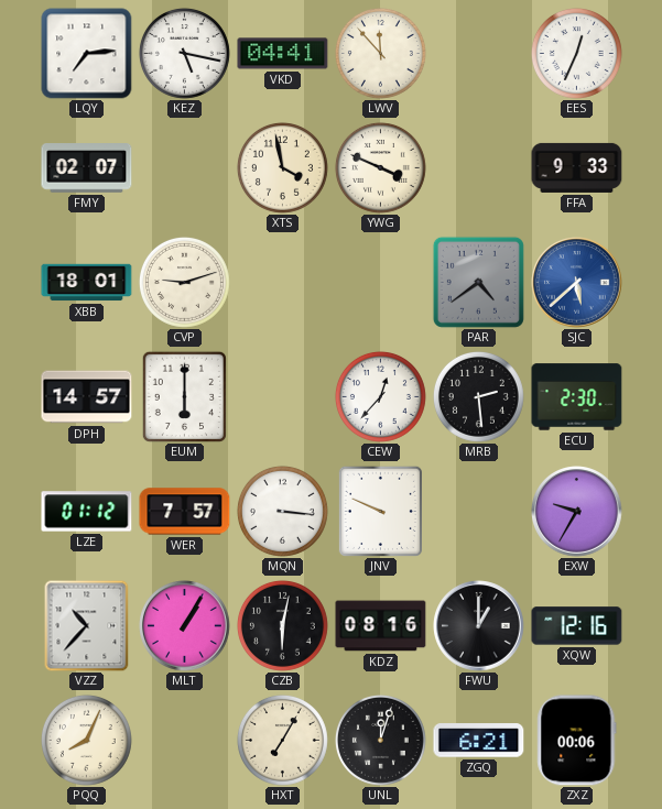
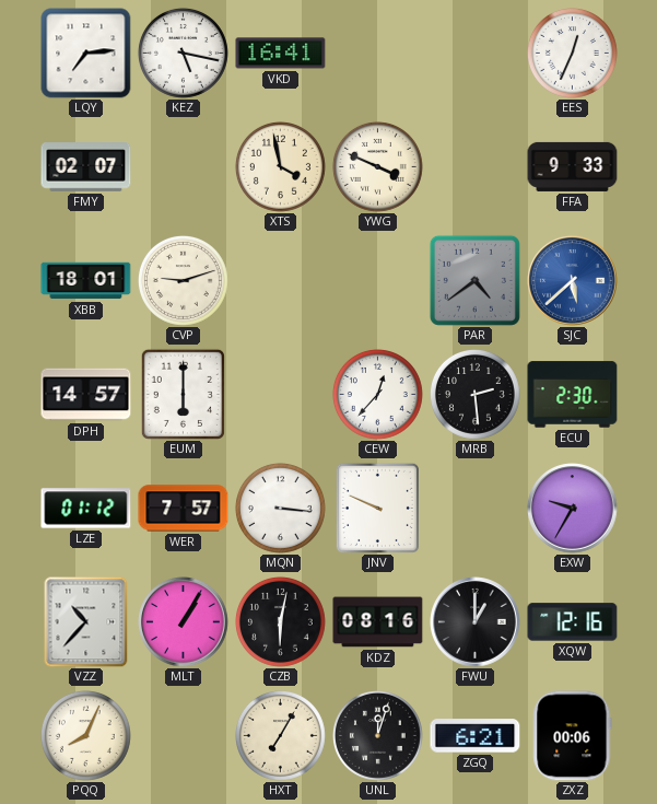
VKD: 04:41 -> 16:41
LWV: 11:53 -> none
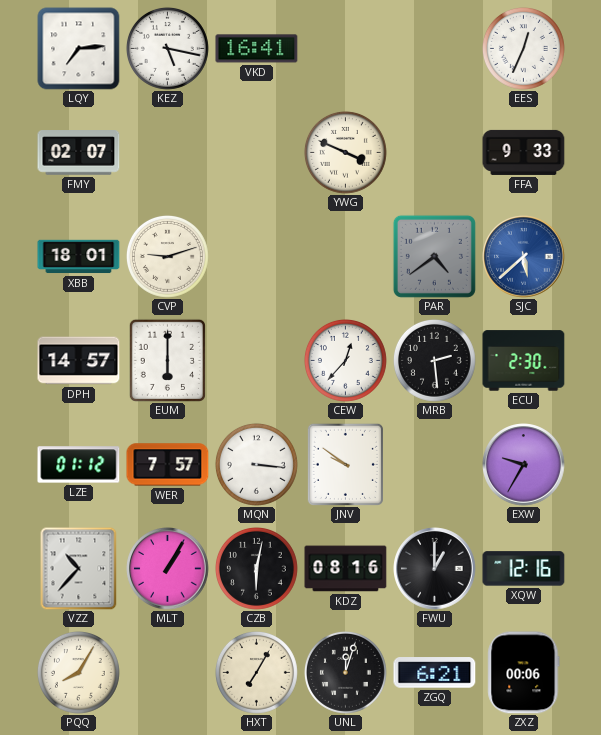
XTS: 3:58 -> none
JNV: 9:49 -> 9:51
PQQ: 8:04 -> 8:05
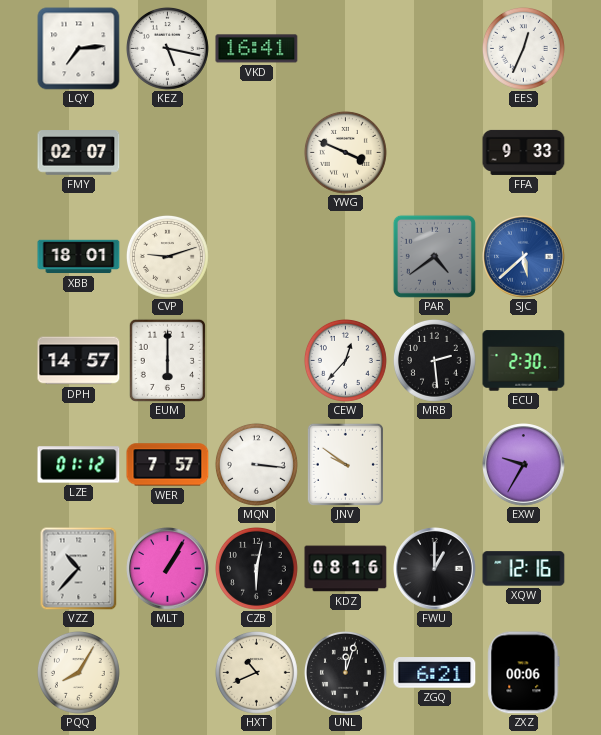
HXT: 7:05 -> 10:41
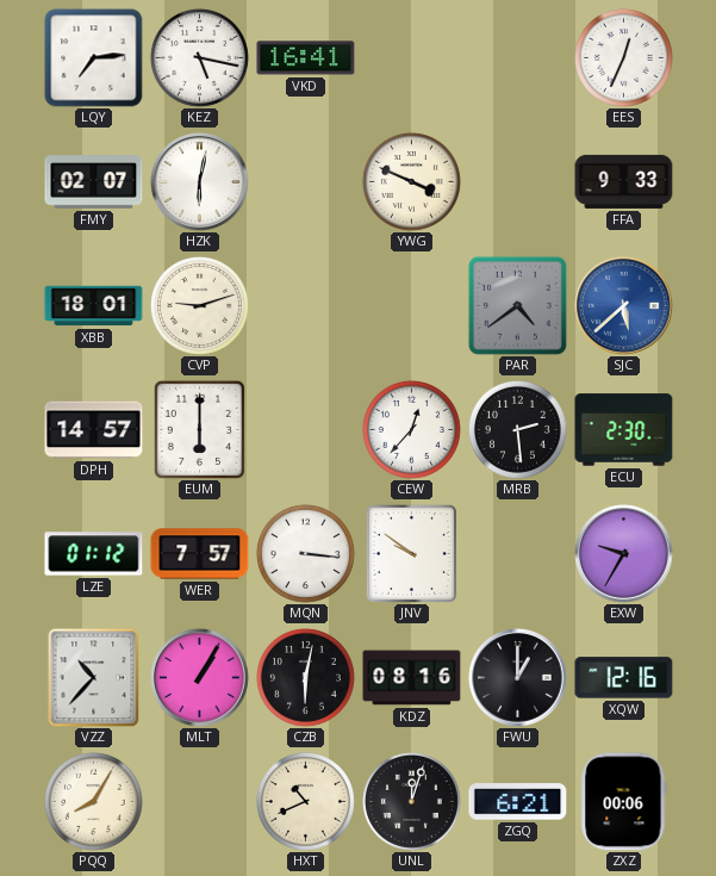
HZK: none -> 6:02
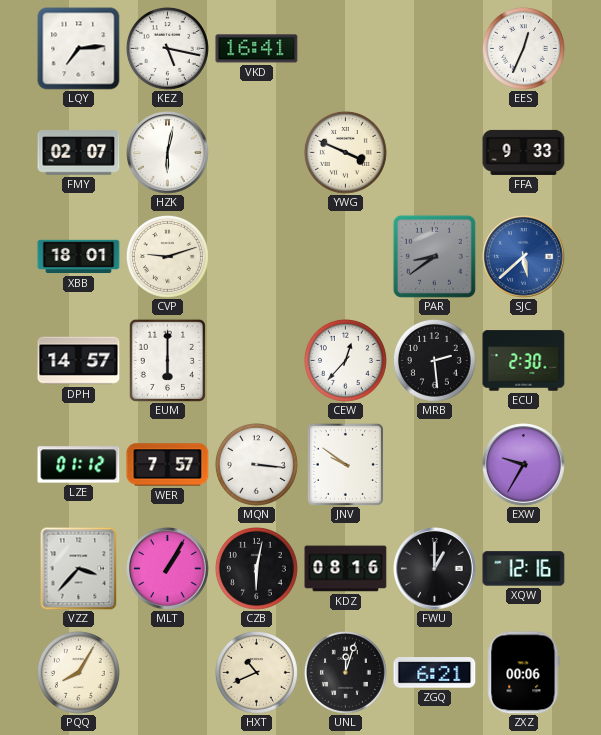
PAR: 4:39 -> 8:39
VZZ: 10:37 -> 3:37
